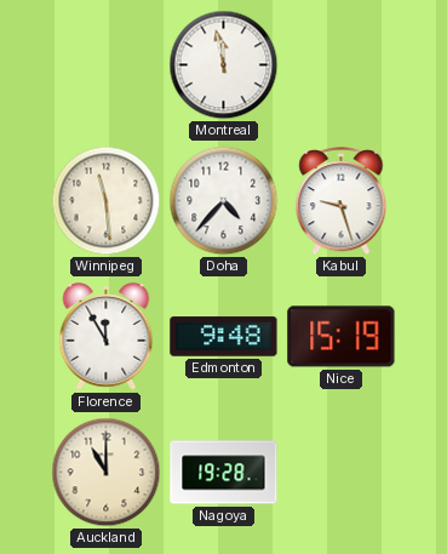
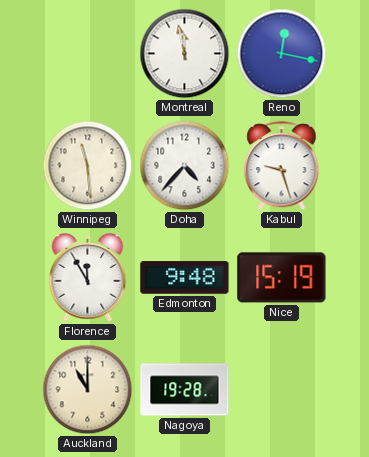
Reno: none -> 12:17
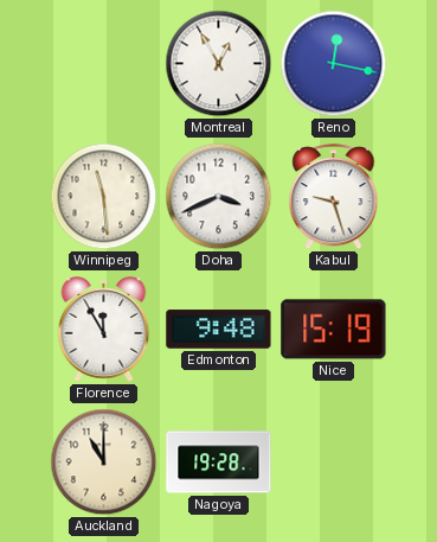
Montreal: 11:58 -> 12:55
Doha: 4:37 -> 3:41
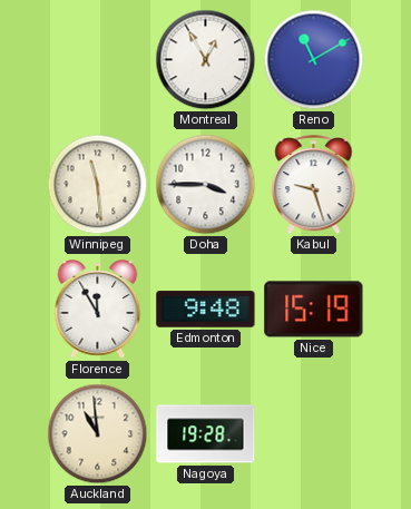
Reno: 12:17 -> 11:10
Doha: 3:41 -> 3:45
Auckland: 11:00 -> 10:59
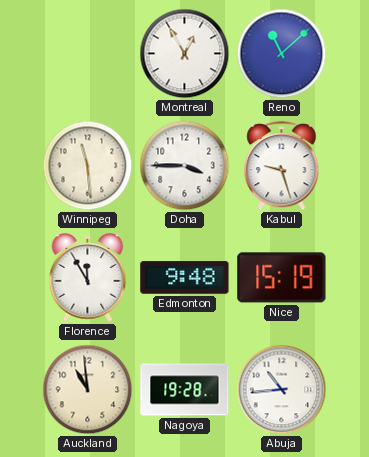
Reno: 11:10 -> 11:08
Abuja: none -> 10:44
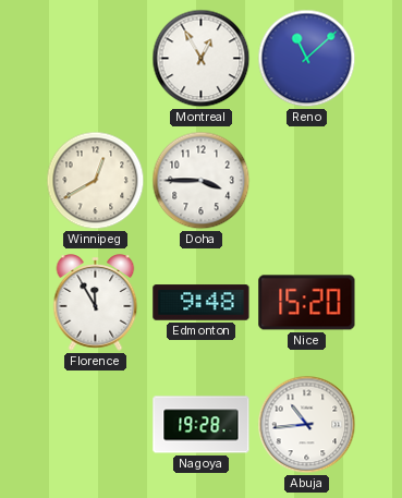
Winnipeg: 11:29 -> 12:40
Kabul: 9:27 -> none
Nice: 15:19 -> 15:20
Auckland: 10:59 -> none
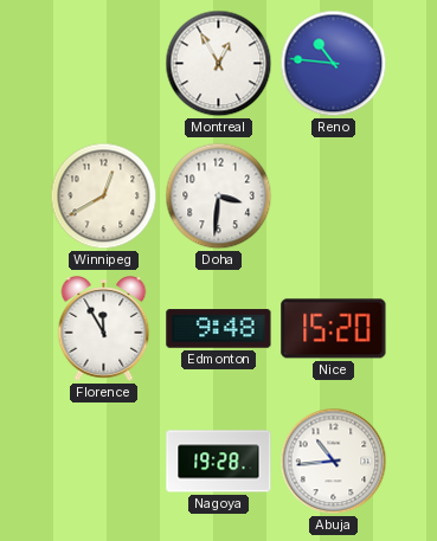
Reno: 11:08 -> 10:46
Doha: 3:45 -> 3:31
